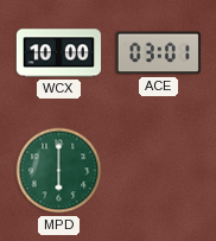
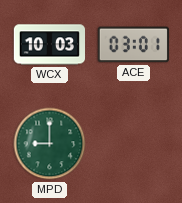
WCX: 10:00 -> 10:03
MPD: 6:00 -> 9:00
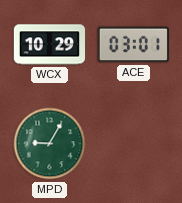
WCX: 10:03 -> 10:29
MPD: 9:00 -> 9:05
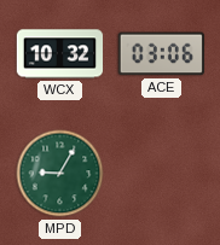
WCX: 10:29 -> 10:32
ACE: 03:01 -> 03:06
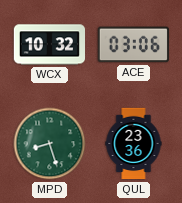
MPD: 9:05 -> 8:27
QUL: none -> 23:36
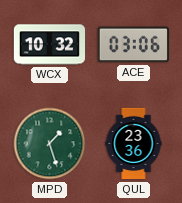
MPD: 8:27 -> 1:27
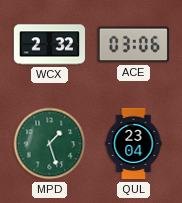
WCX: 10:32 -> 2:32
QUL: 23:36 -> 23:04
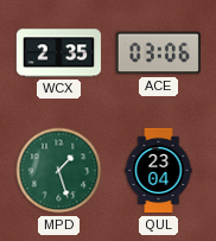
WCX: 2:32 -> 2:35
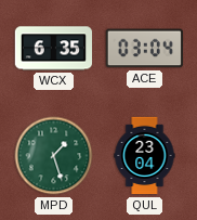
WCX: 2:35 -> 6:35
ACE: 03:06 -> 03:04
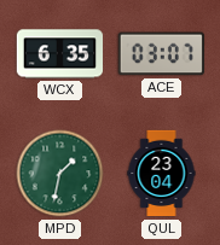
ACE: 03:04 -> 03:07
MPD: 1:27 -> 1:32
